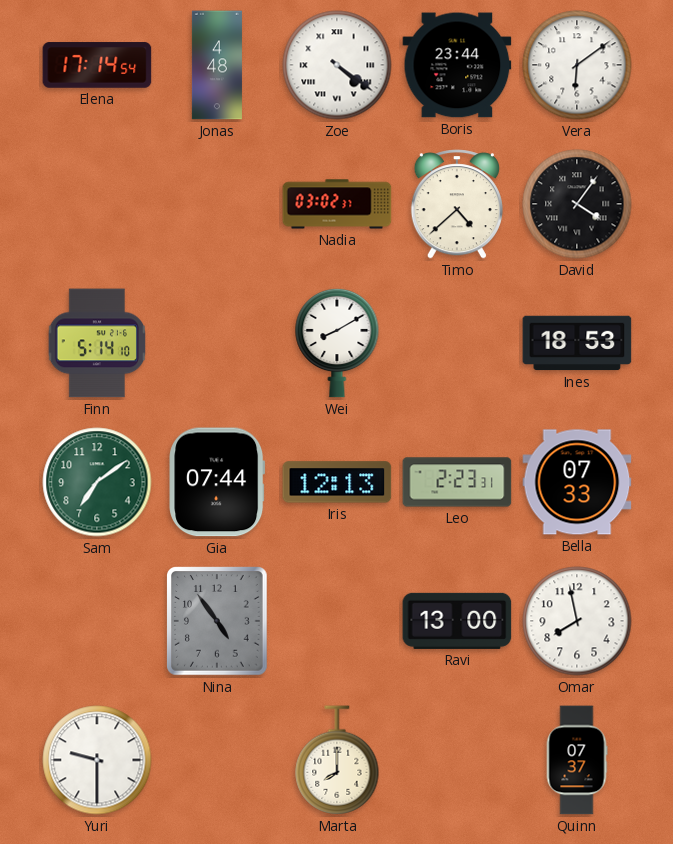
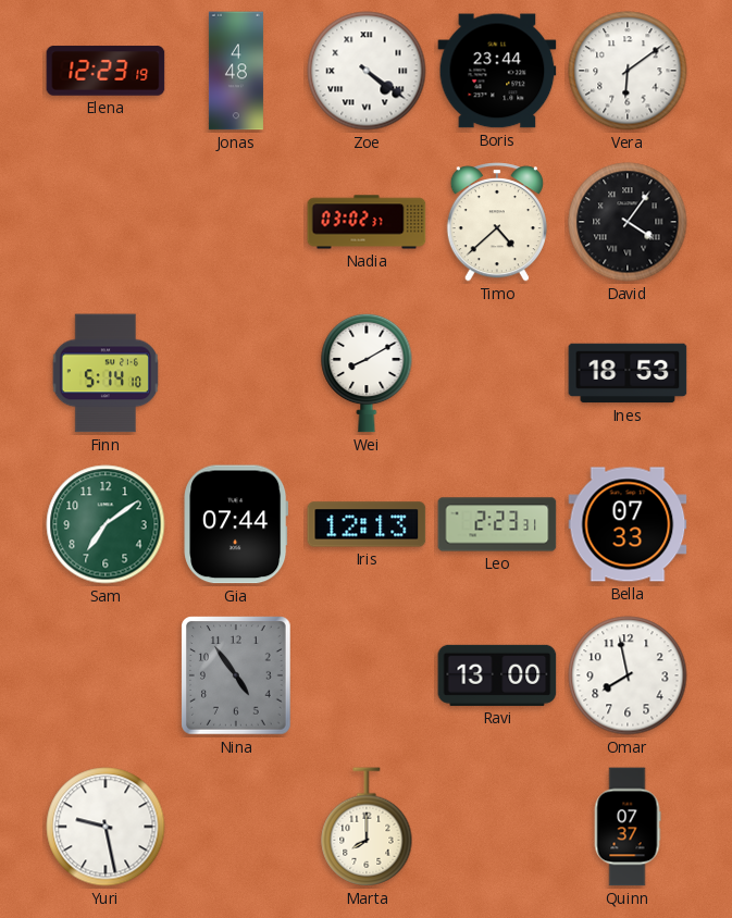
Elena: 17:14 -> 12:23
Yuri: 9:30 -> 9:28
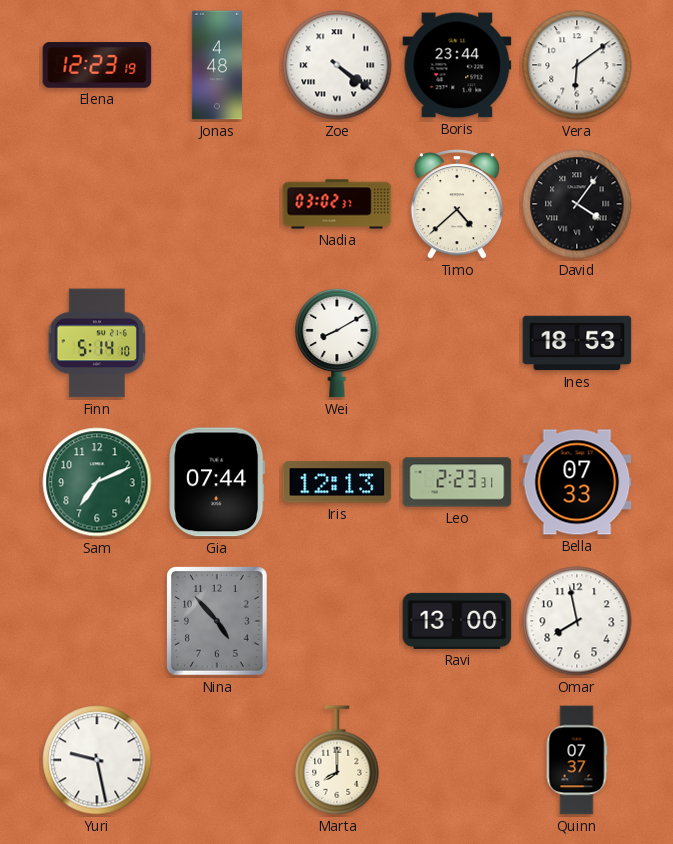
Sam: 7:09 -> 7:11
Nina: 4:54 -> 4:53
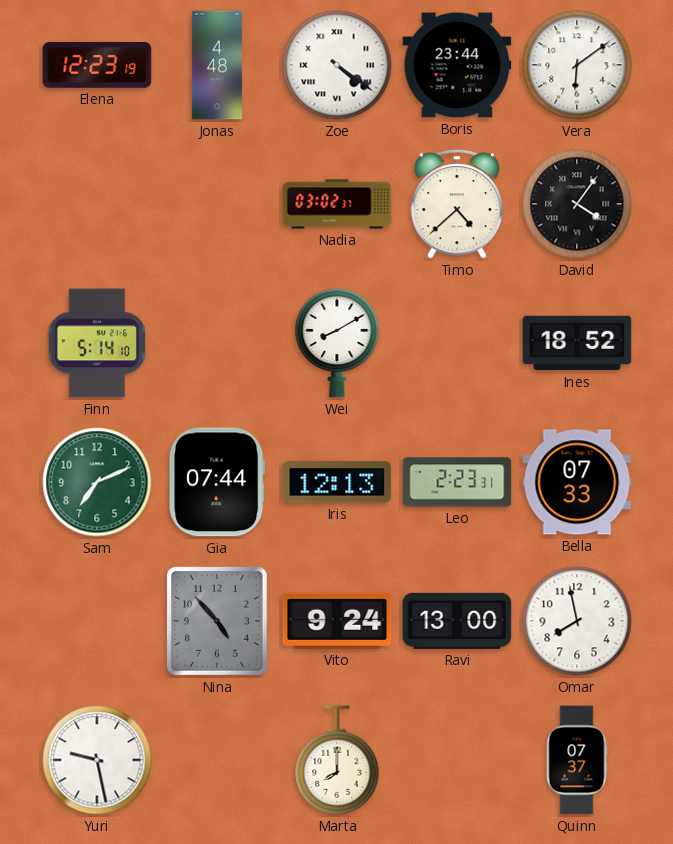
Ines: 18:53 -> 18:52
Vito: none -> 9:24
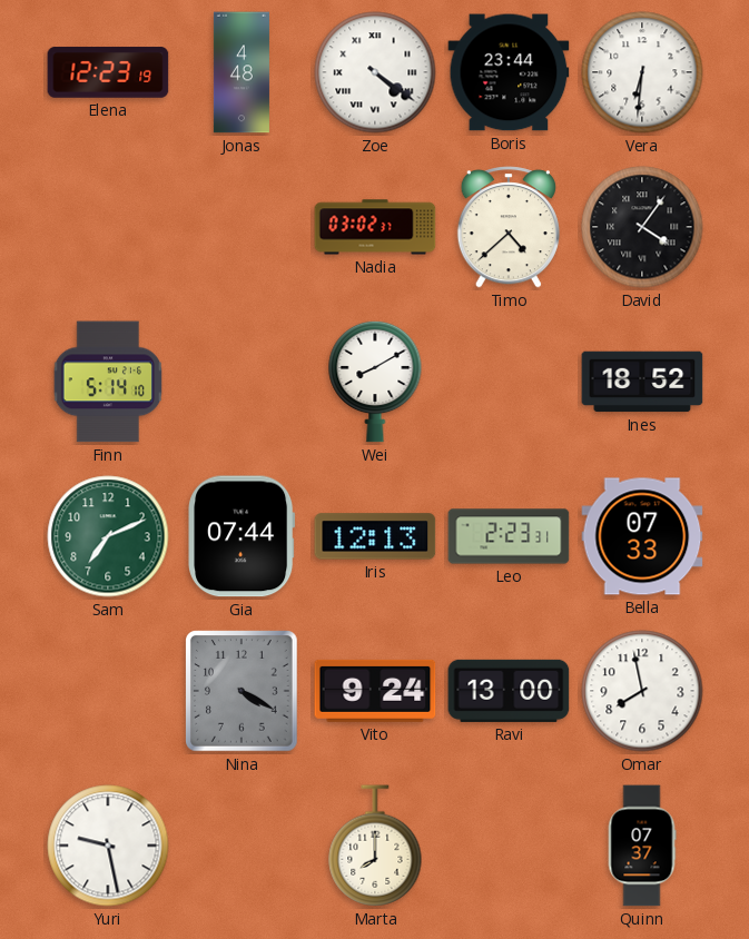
Vera: 6:09 -> 6:31
Nina: 4:53 -> 4:20
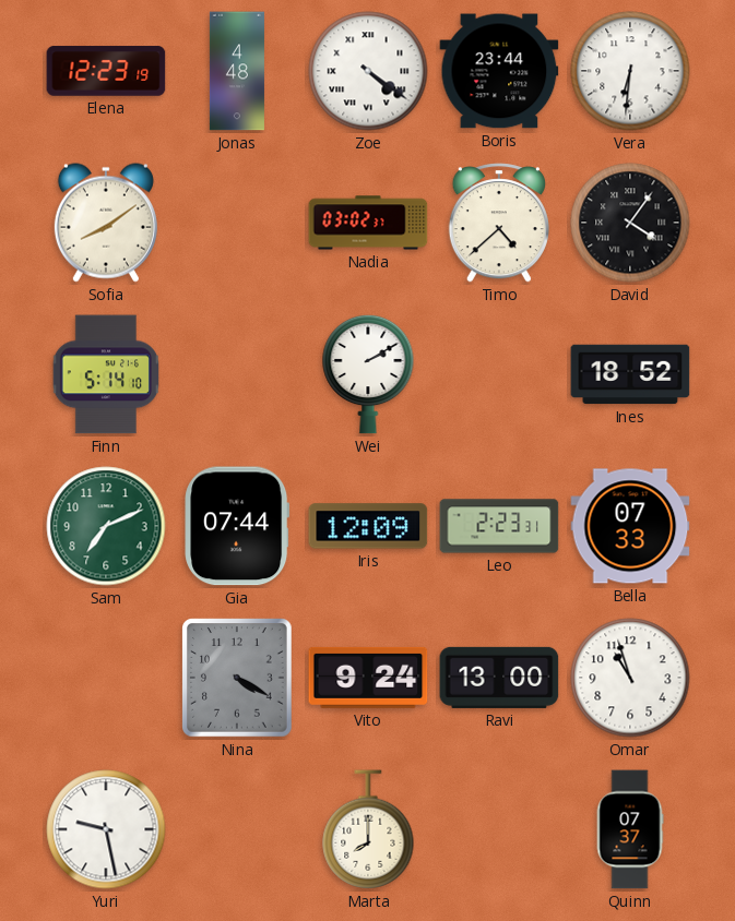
Sofia: none -> 8:09
Wei: 8:10 -> 2:10
Iris: 12:13 -> 12:09
Omar: 7:58 -> 10:57
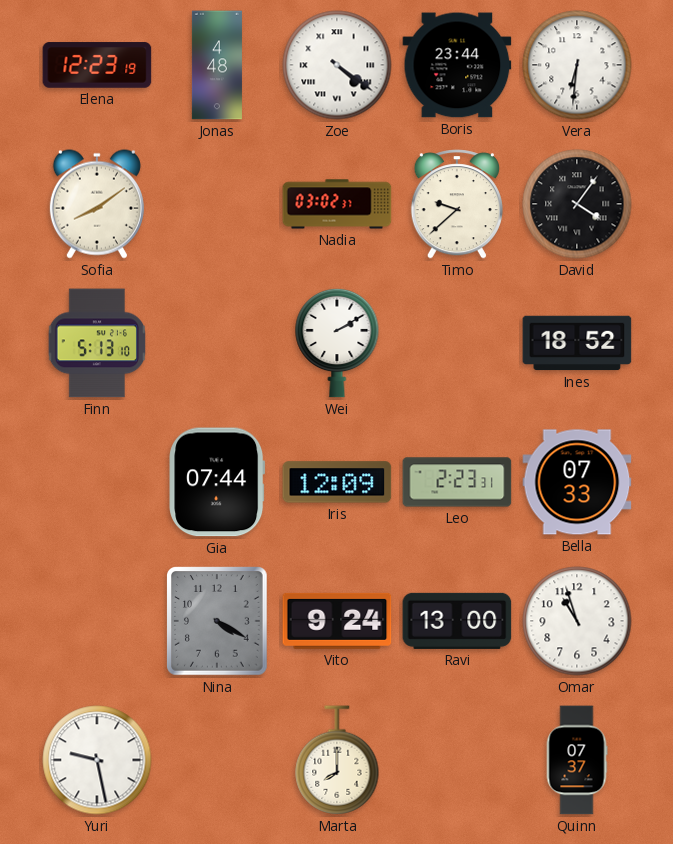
Timo: 4:38 -> 9:38
Finn: 5:14 -> 5:13
Sam: 7:11 -> none
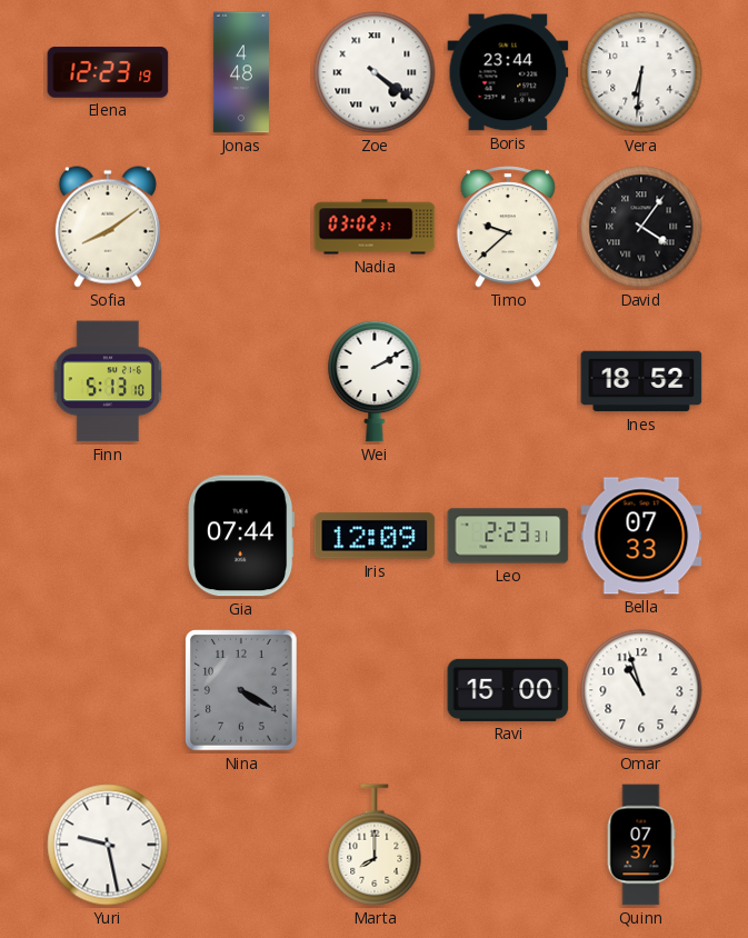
Vito: 9:24 -> none
Ravi: 13:00 -> 15:00
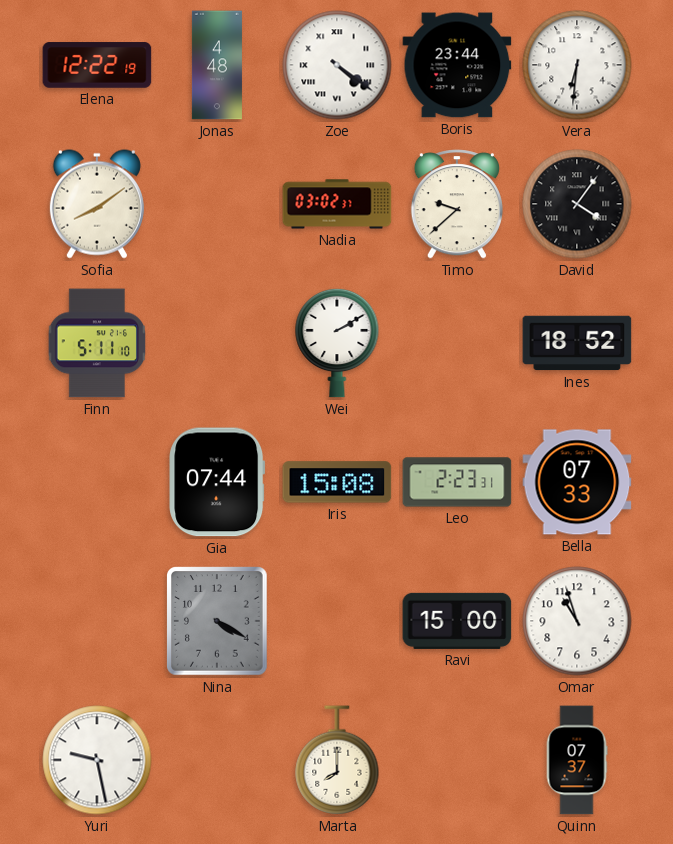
Elena: 12:23 -> 12:22
Finn: 5:13 -> 5:11
Iris: 12:09 -> 15:08
